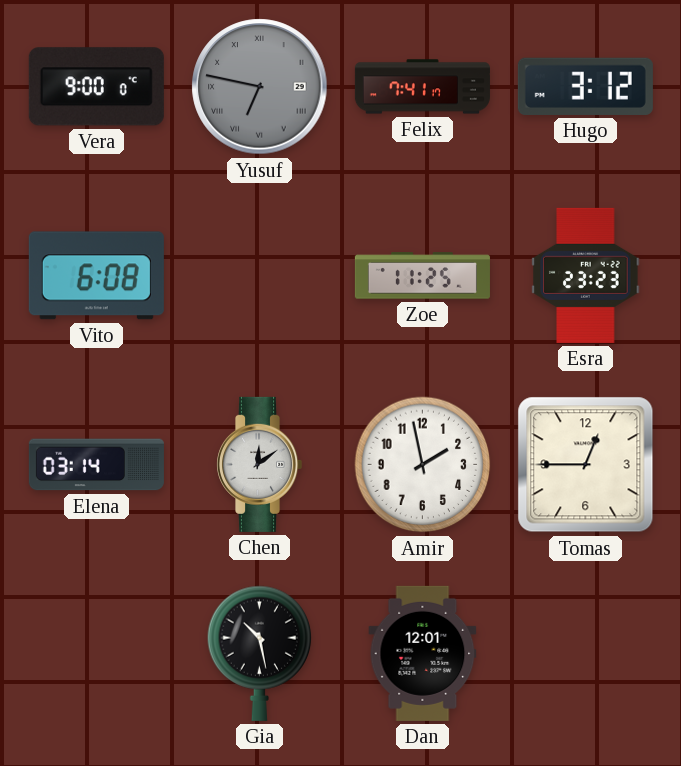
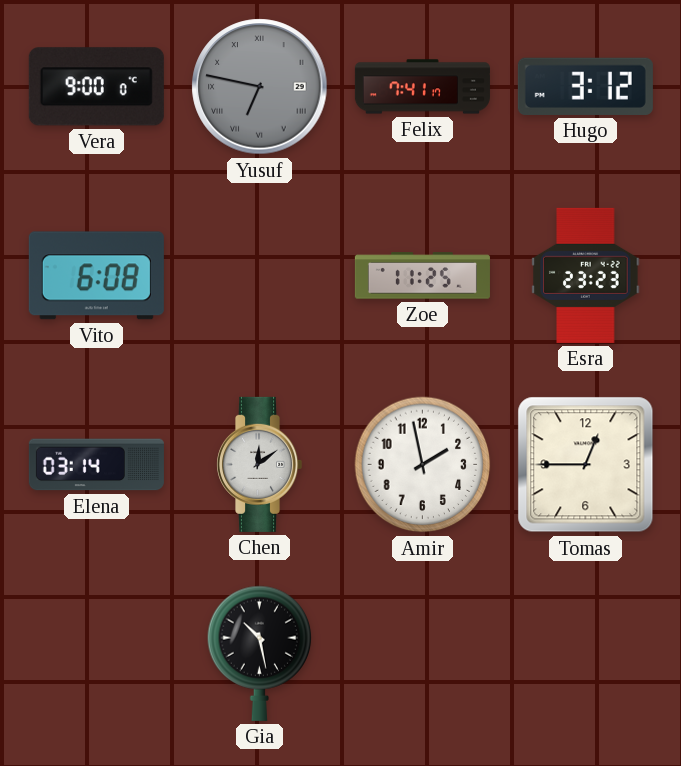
Dan: 12:01 -> none
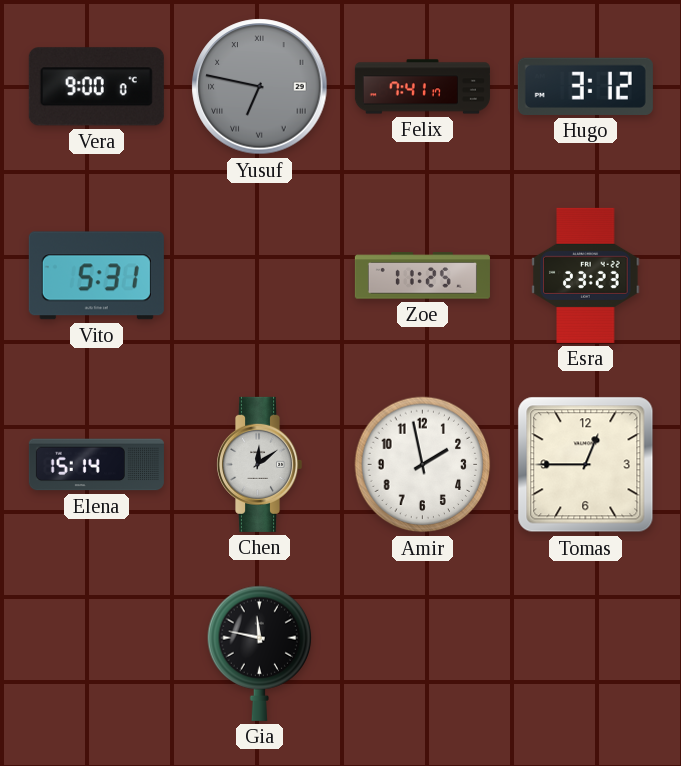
Vito: 6:08 -> 5:31
Elena: 03:14 -> 15:14
Gia: 10:28 -> 11:47
